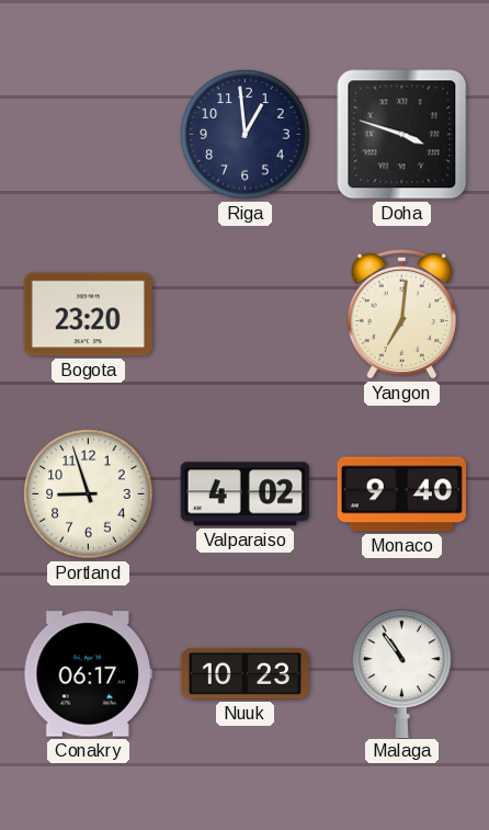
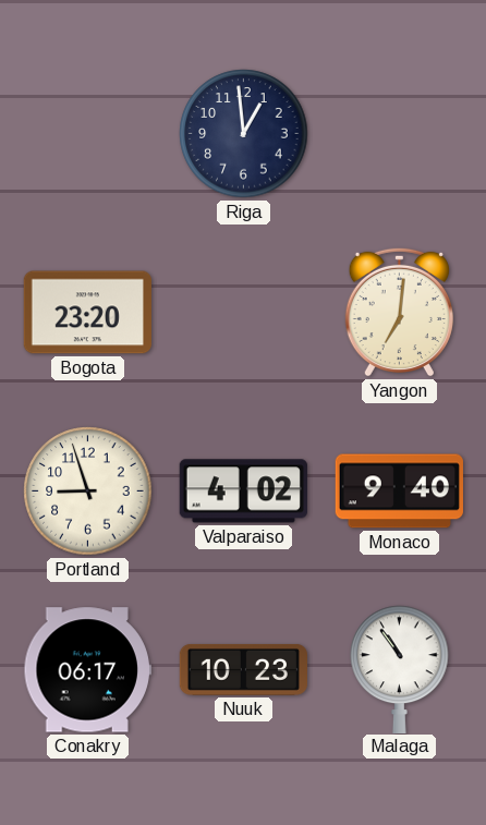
Doha: 3:48 -> none
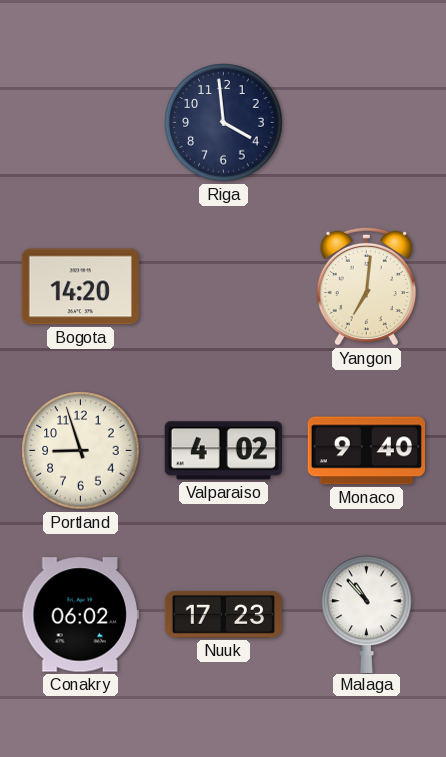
Riga: 12:59 -> 3:59
Bogota: 23:20 -> 14:20
Conakry: 06:17 -> 06:02
Nuuk: 10:23 -> 17:23
Malaga: 10:54 -> 10:53
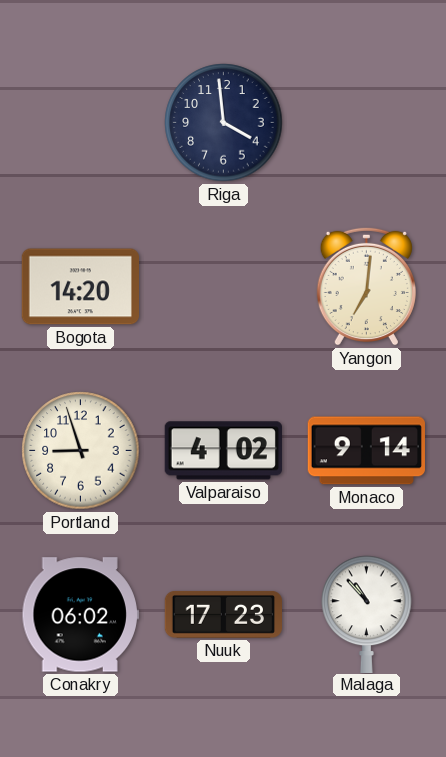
Monaco: 9:40 -> 9:14
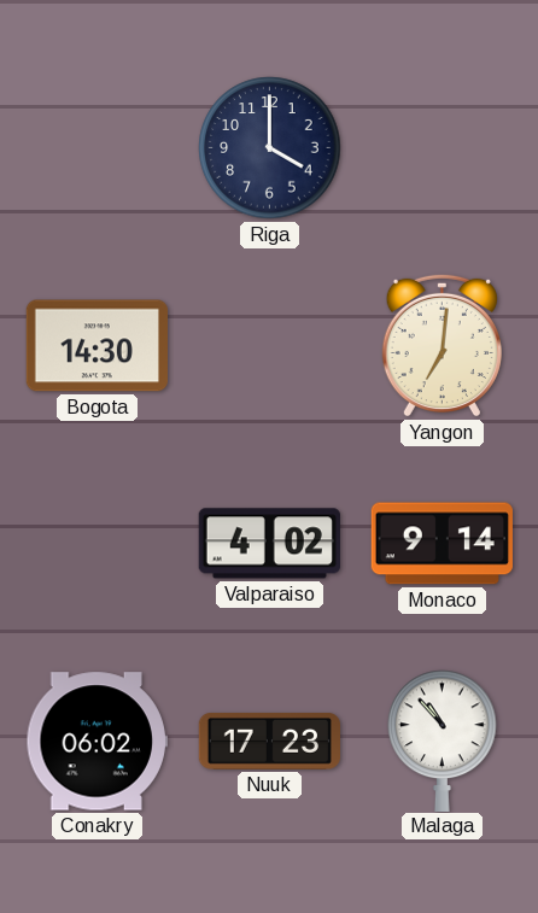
Riga: 3:59 -> 4:00
Bogota: 14:20 -> 14:30
Portland: 8:57 -> none
